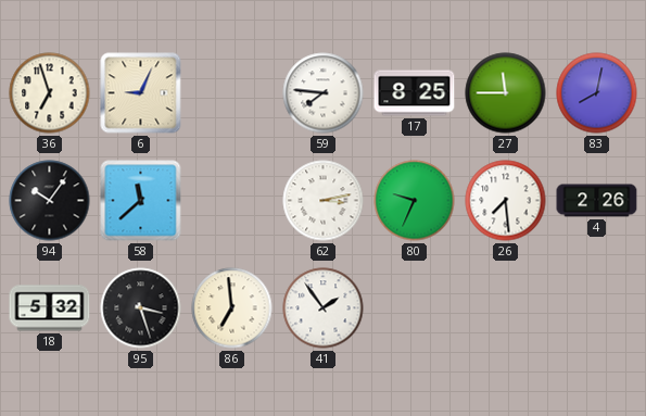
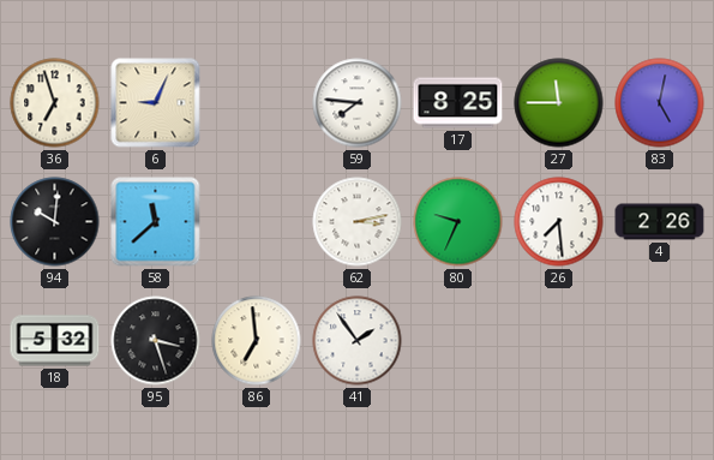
83: 8:02 -> 5:02
94: 10:06 -> 10:01
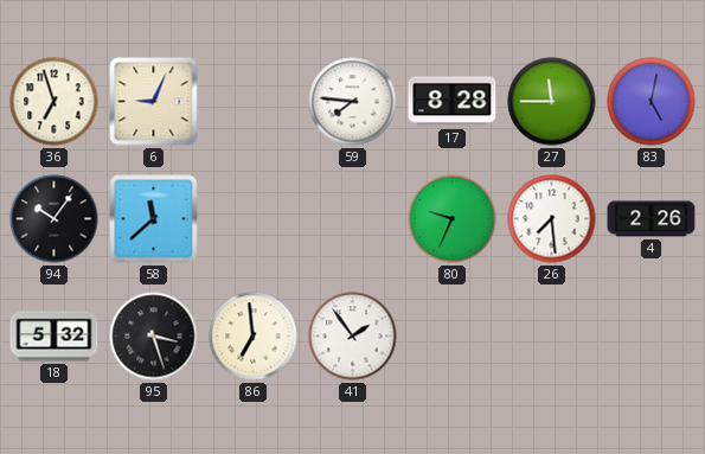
17: 8:25 -> 8:28
94: 10:01 -> 10:06
62: 3:13 -> none
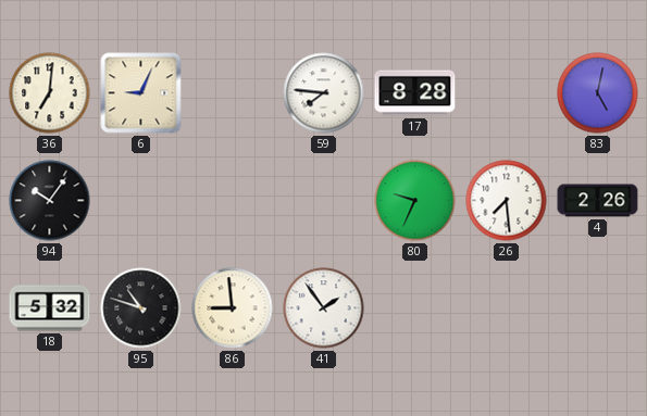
36: 6:57 -> 7:01
27: 11:45 -> none
58: 11:38 -> none
95: 3:27 -> 10:48
86: 6:59 -> 8:59
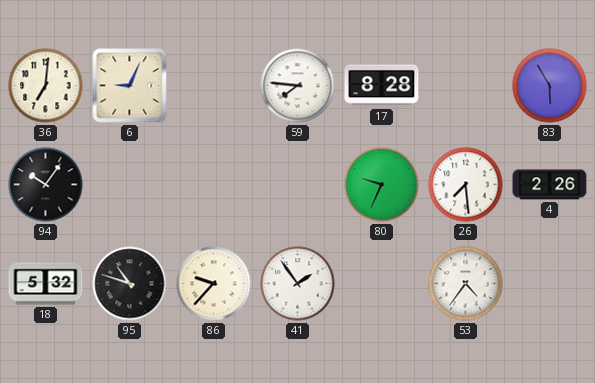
83: 5:02 -> 5:55
86: 8:59 -> 9:37
53: none -> 4:36
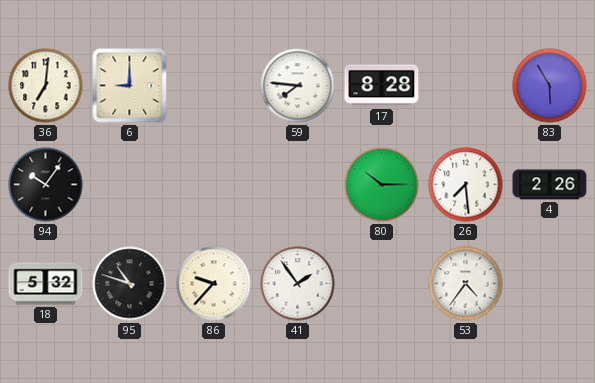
6: 9:04 -> 9:00
80: 9:34 -> 10:15
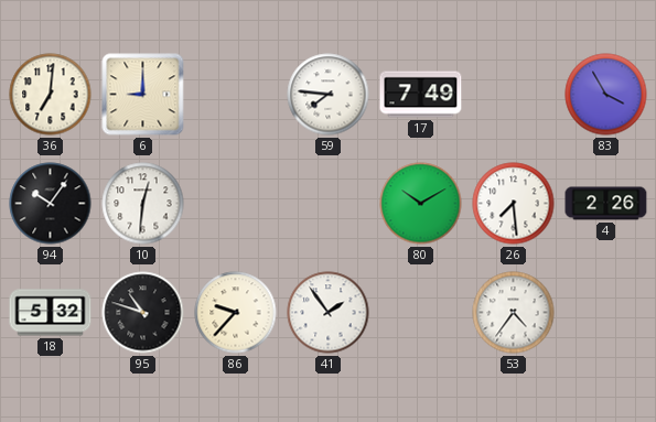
17: 8:28 -> 7:49
83: 5:55 -> 3:55
10: none -> 12:31
80: 10:15 -> 10:10
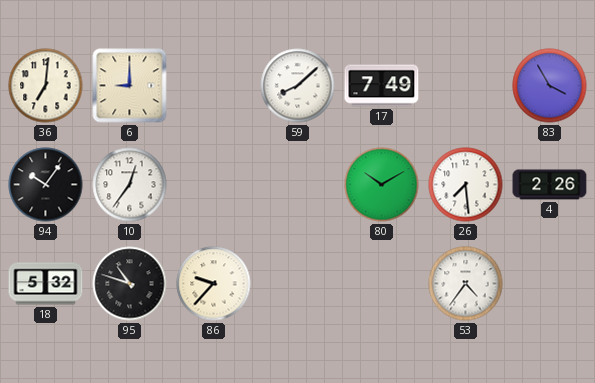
59: 7:46 -> 8:08
10: 12:31 -> 12:36
41: 1:54 -> none
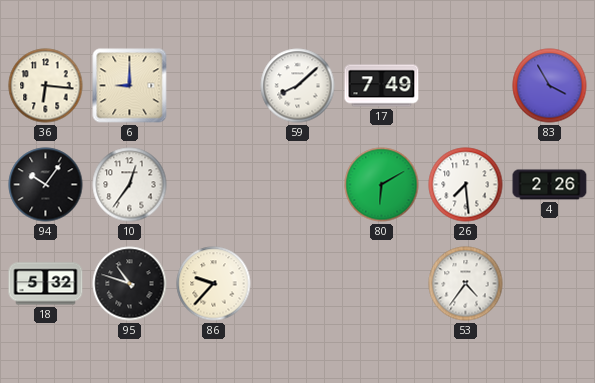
36: 7:01 -> 6:16
80: 10:10 -> 6:10
